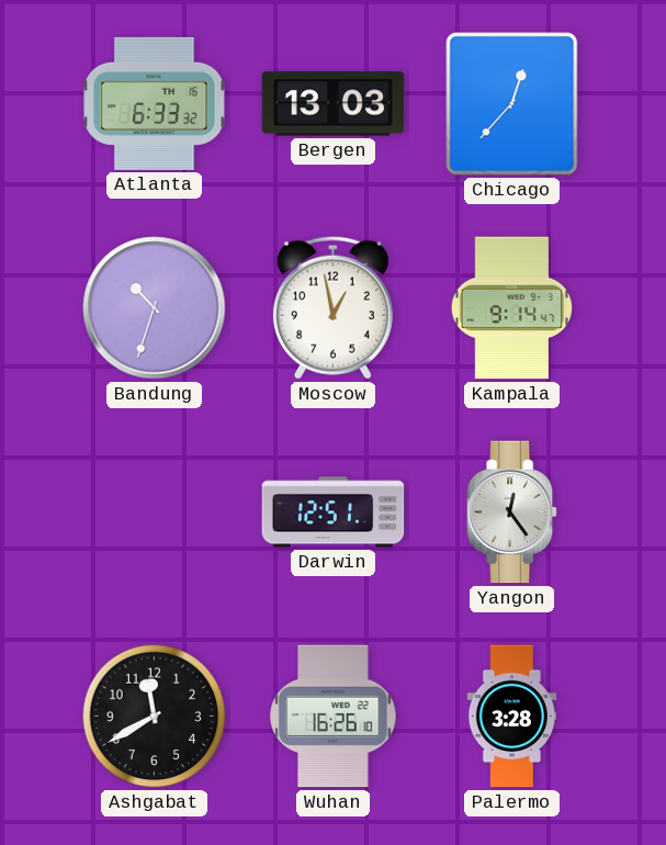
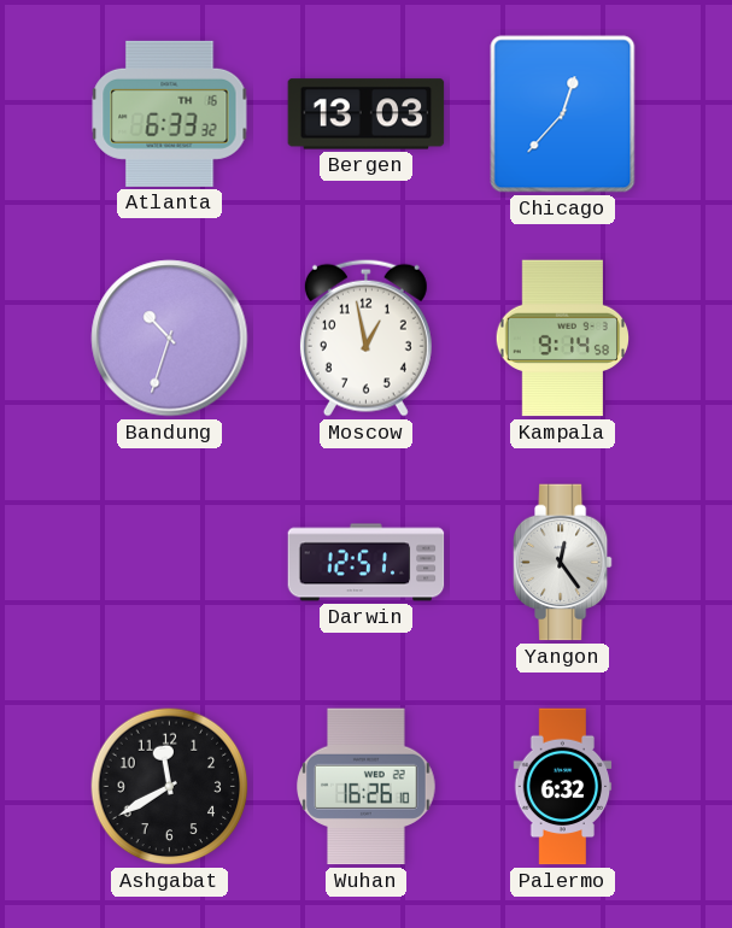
Kampala: 9:14:47 -> 9:14:58
Palermo: 3:28 -> 6:32
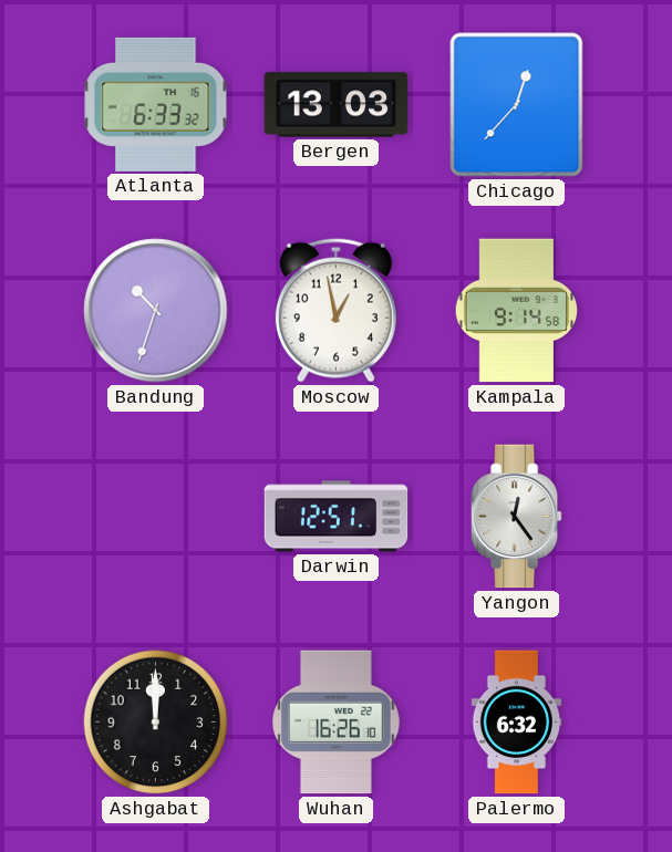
Ashgabat: 11:40 -> 12:00
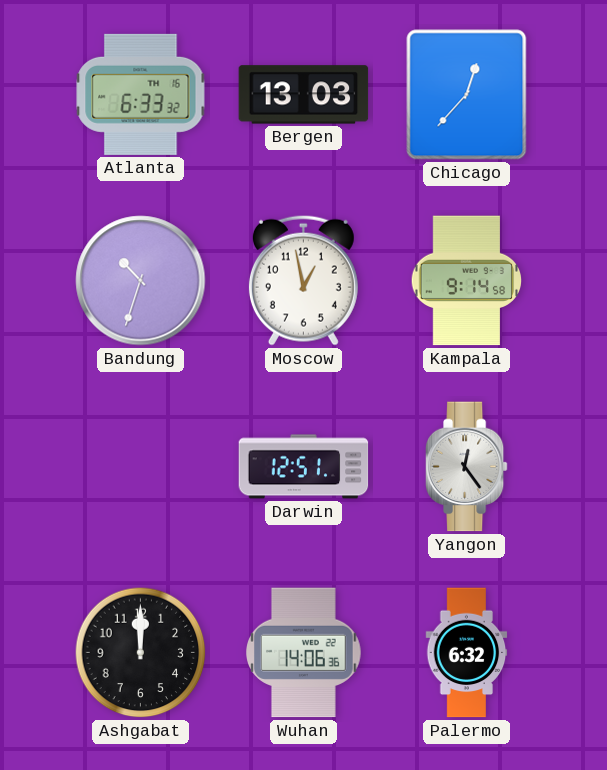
Wuhan: 16:26 -> 14:06
